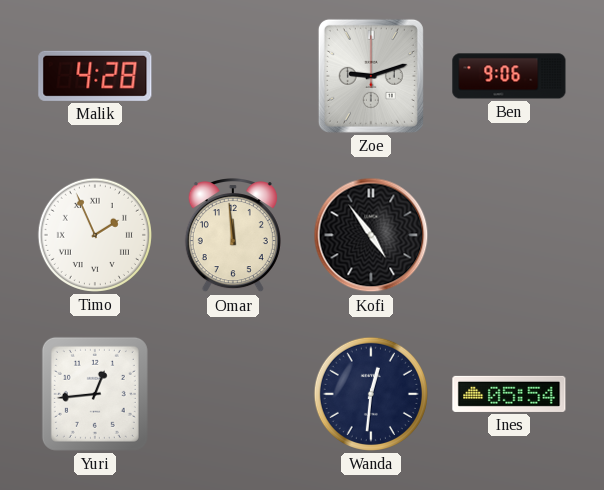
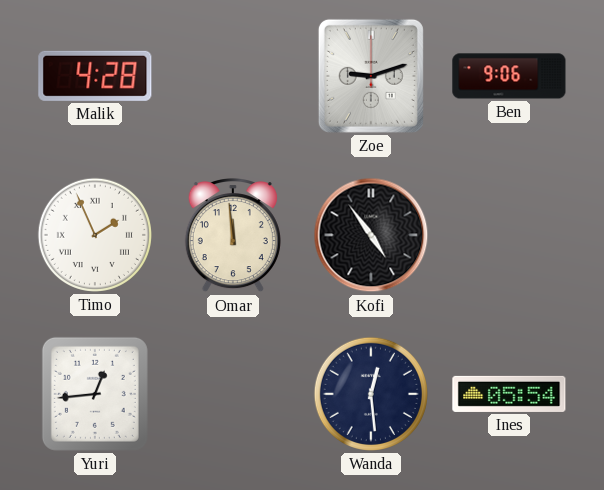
Wanda: 12:31 -> 12:29
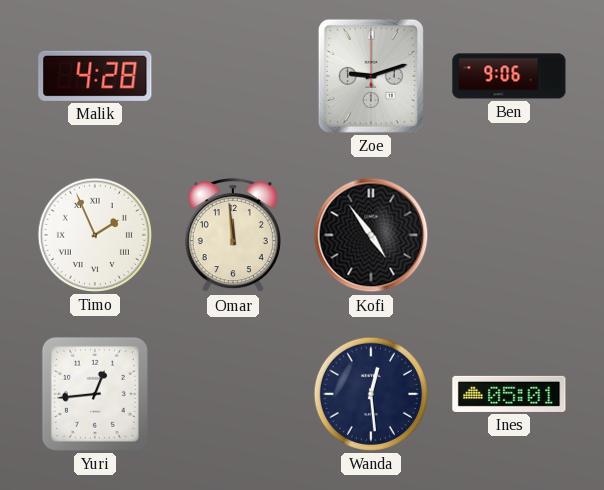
Ines: 05:54 -> 05:01
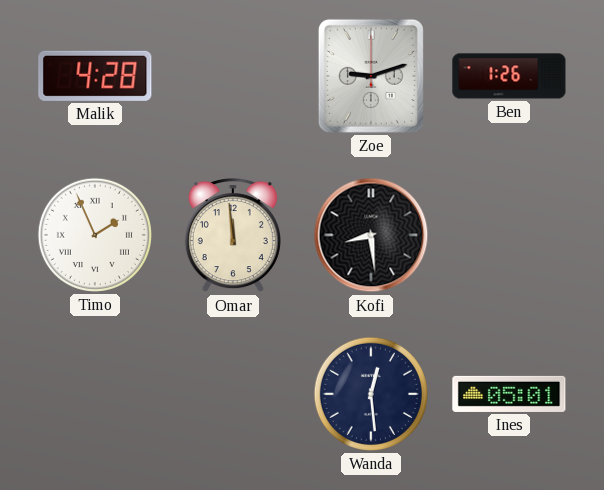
Ben: 9:06 -> 1:26
Kofi: 4:54 -> 8:29
Yuri: 12:44 -> none
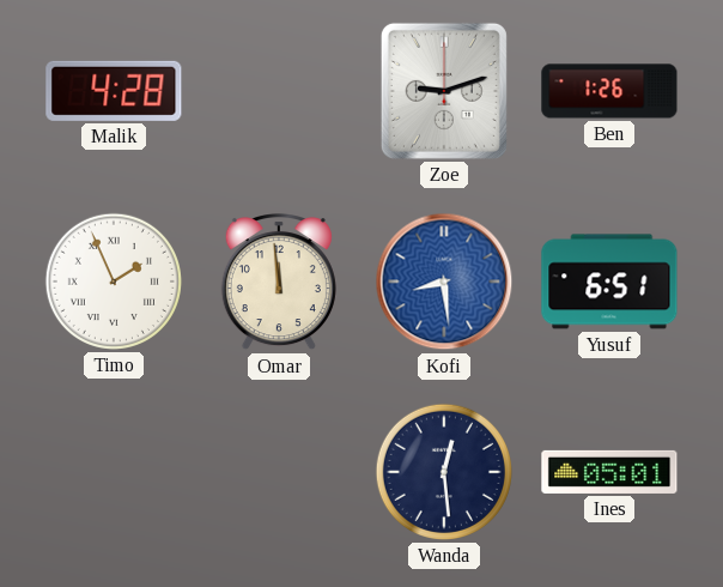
Kofi dial: black -> blue
Yusuf: none -> 6:51
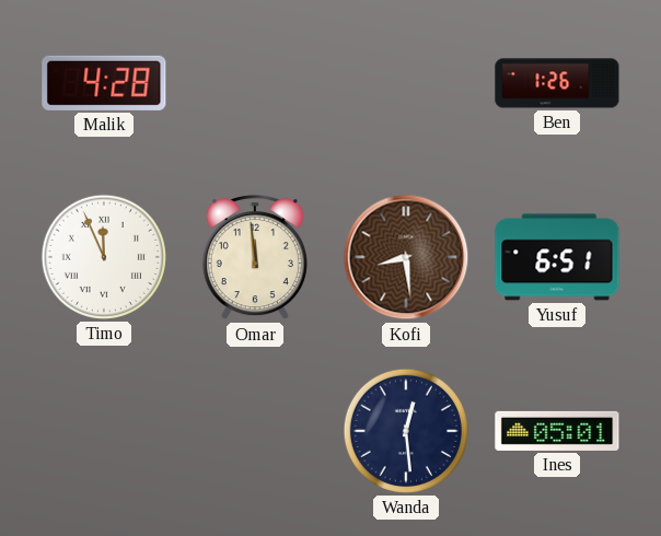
Zoe: 9:12 -> none
Timo: 1:56 -> 11:56
Kofi dial: blue -> brown
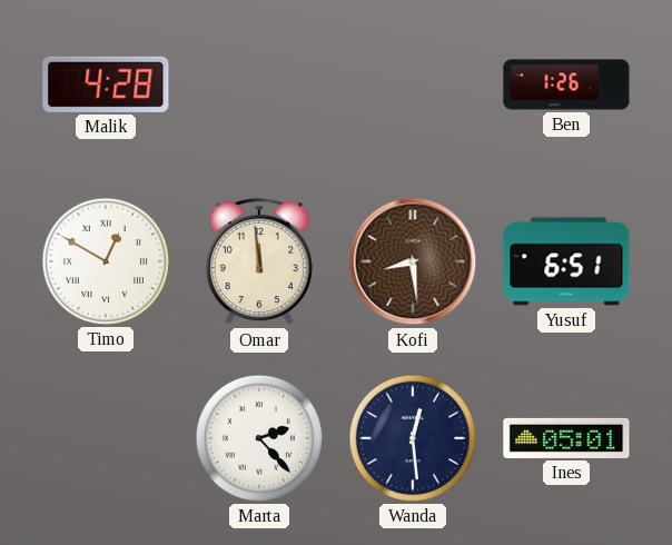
Timo: 11:56 -> 12:50
Marta: none -> 2:23
